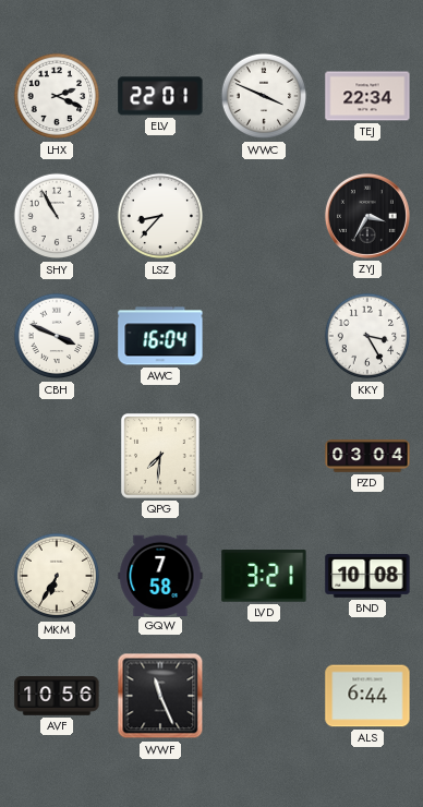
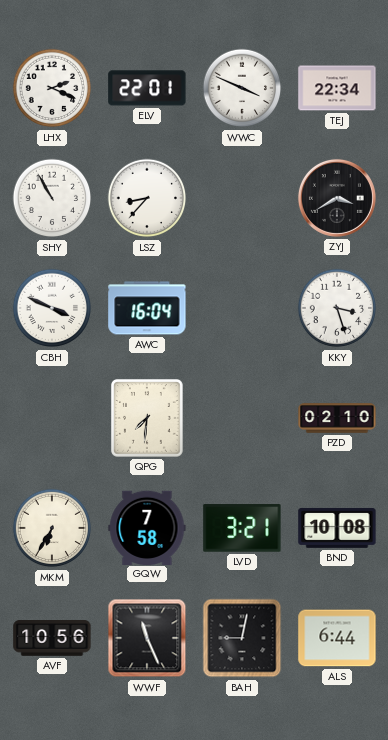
ZYJ: 3:35 -> 3:40
KKY: 3:25 -> 3:27
PZD: 03:04 -> 02:10
BAH: none -> 9:02
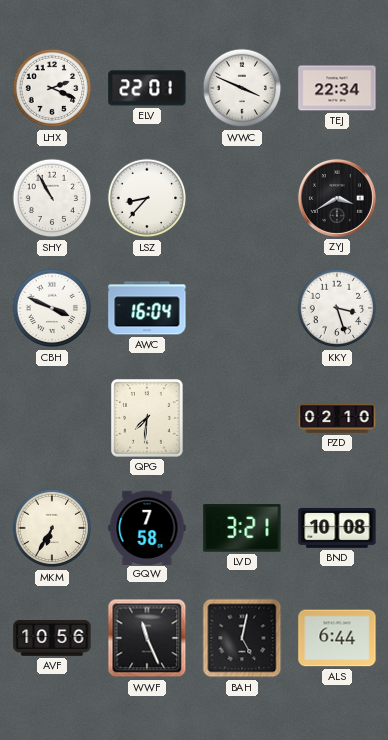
BAH: 9:02 -> 5:02
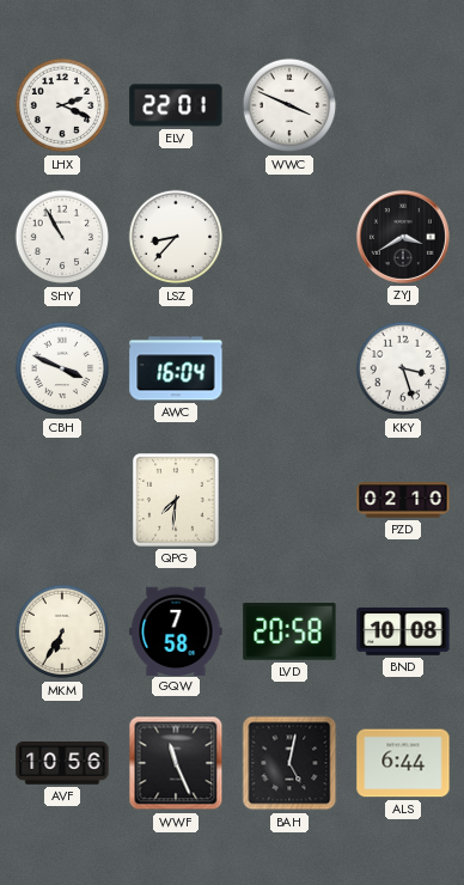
TEJ: 22:34 -> none
LVD: 3:21 -> 20:58
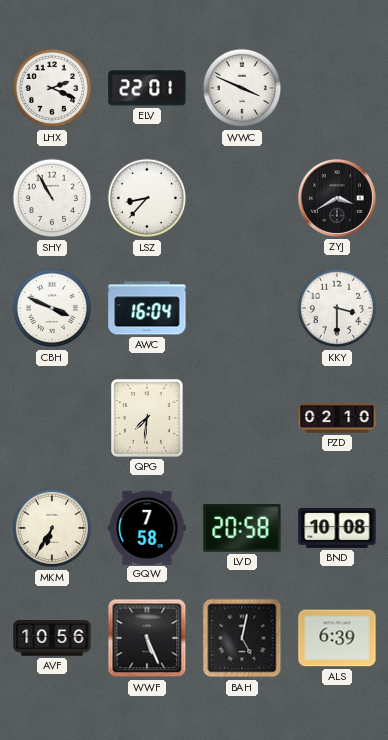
KKY: 3:27 -> 3:30
WWF: 11:26 -> 5:26
ALS: 6:44 -> 6:39
